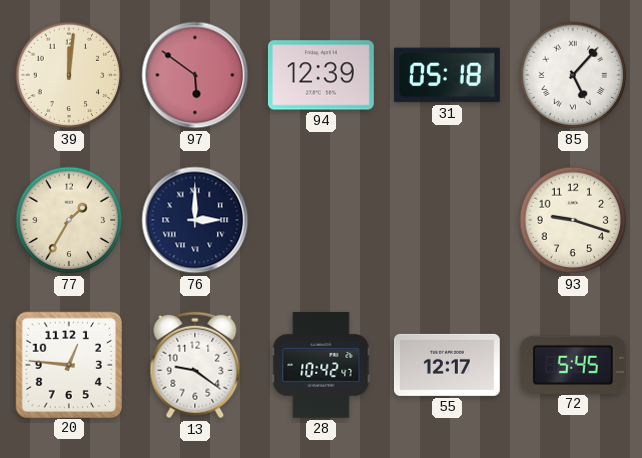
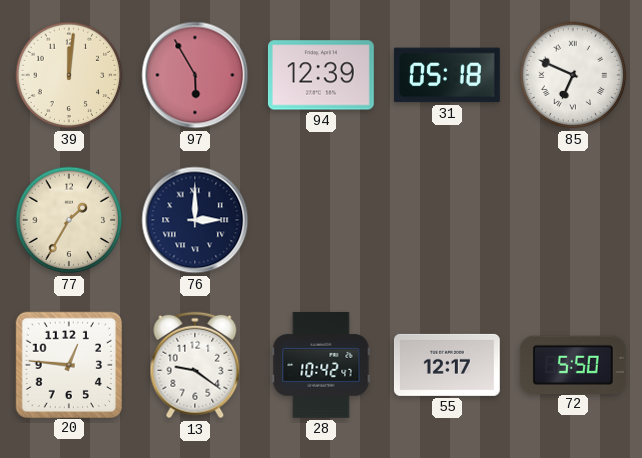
97: 5:51 -> 5:55
85: 5:07 -> 6:49
93: 9:18 -> none
72: 5:45 -> 5:50
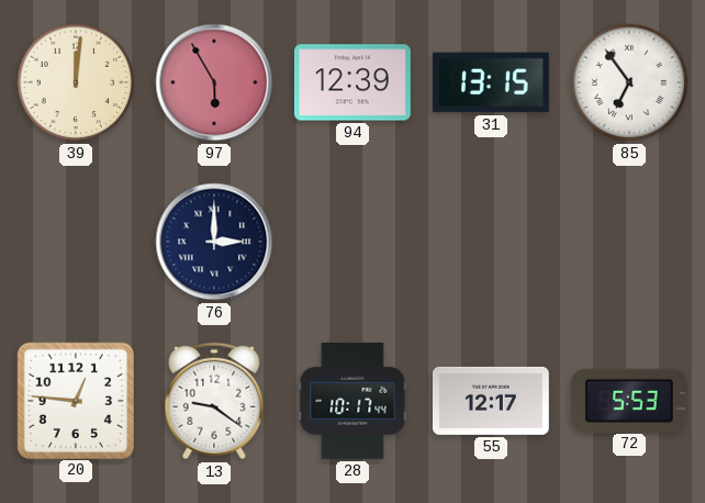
31: 05:18 -> 13:15
85: 6:49 -> 6:54
77: 1:35 -> none
28: 10:42 -> 10:17
72: 5:50 -> 5:53
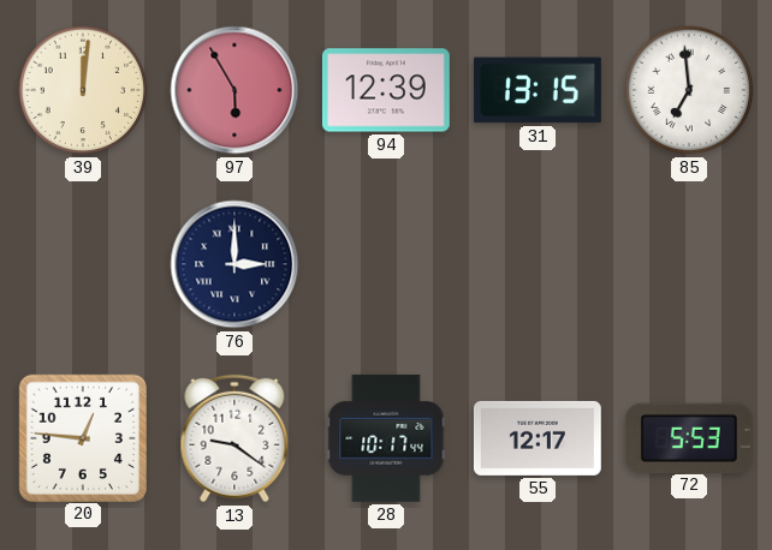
85: 6:54 -> 6:59
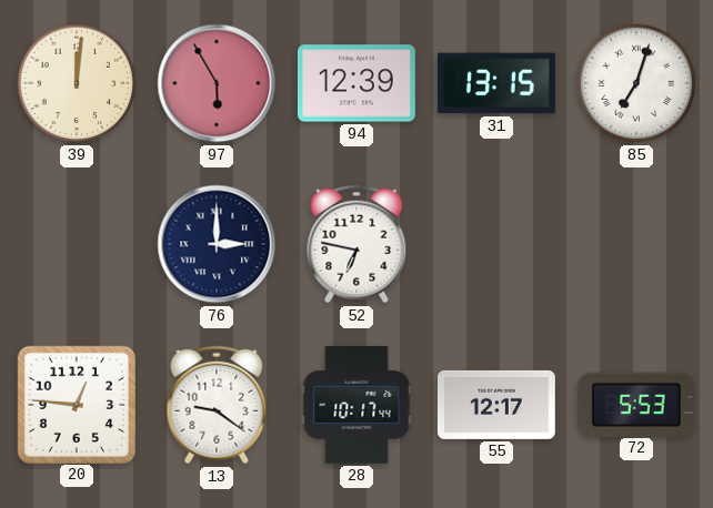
85: 6:59 -> 7:03
52: none -> 6:47
